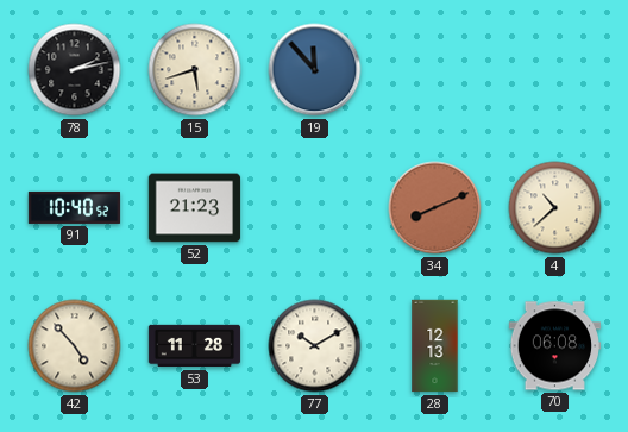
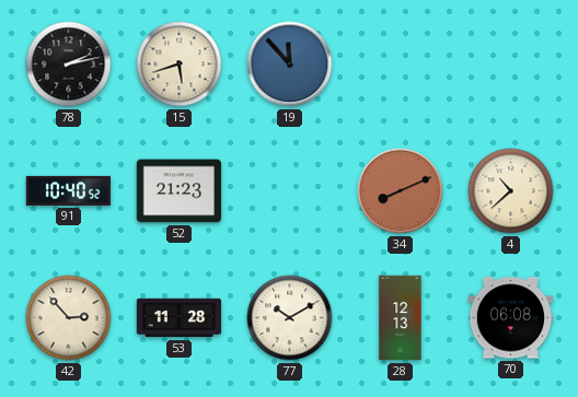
42: 4:53 -> 2:53
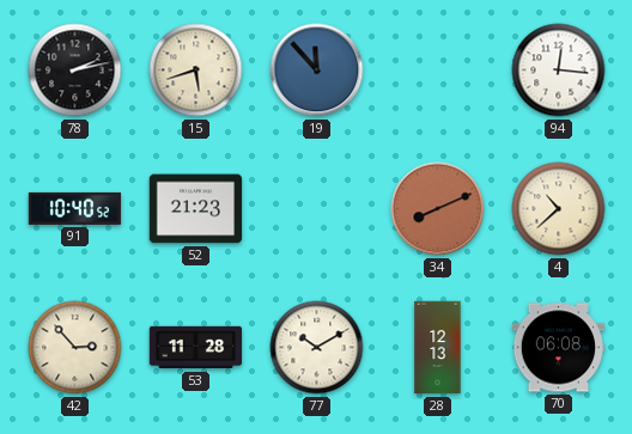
94: none -> 12:16
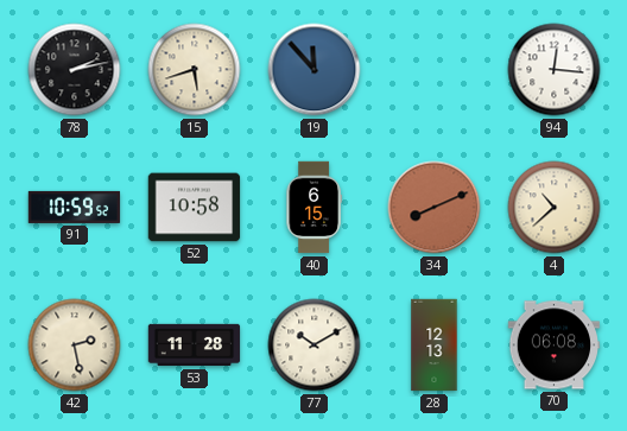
91: 10:40 -> 10:59
52: 21:23 -> 10:58
40: none -> 6:15
42: 2:53 -> 2:28
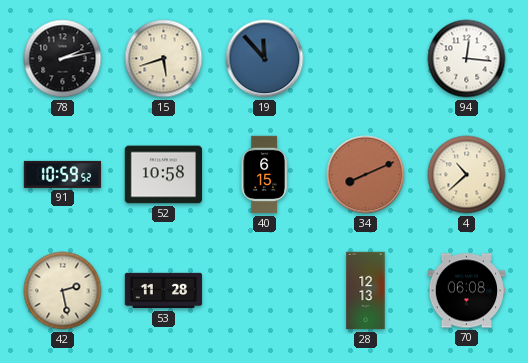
77: 10:10 -> none
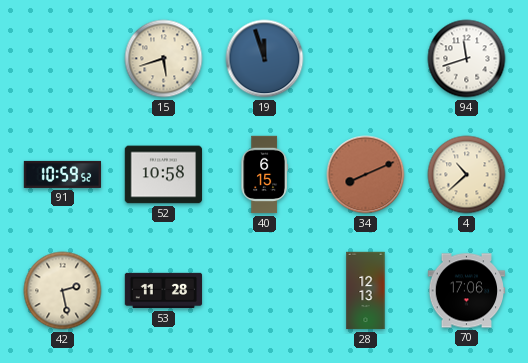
78: 2:13 -> none
19: 11:53 -> 11:57
94: 12:16 -> 11:42
70: 06:08 -> 17:06
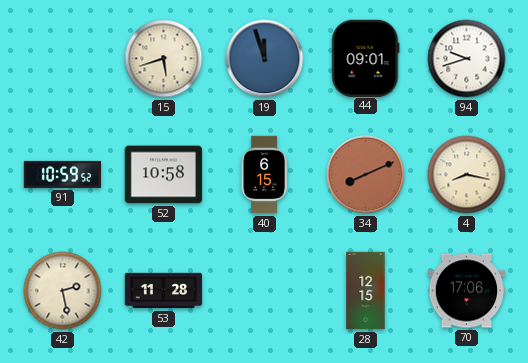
44: none -> 09:01
94: 11:42 -> 9:42
4: 10:38 -> 8:17
28: 12:13 -> 12:15
